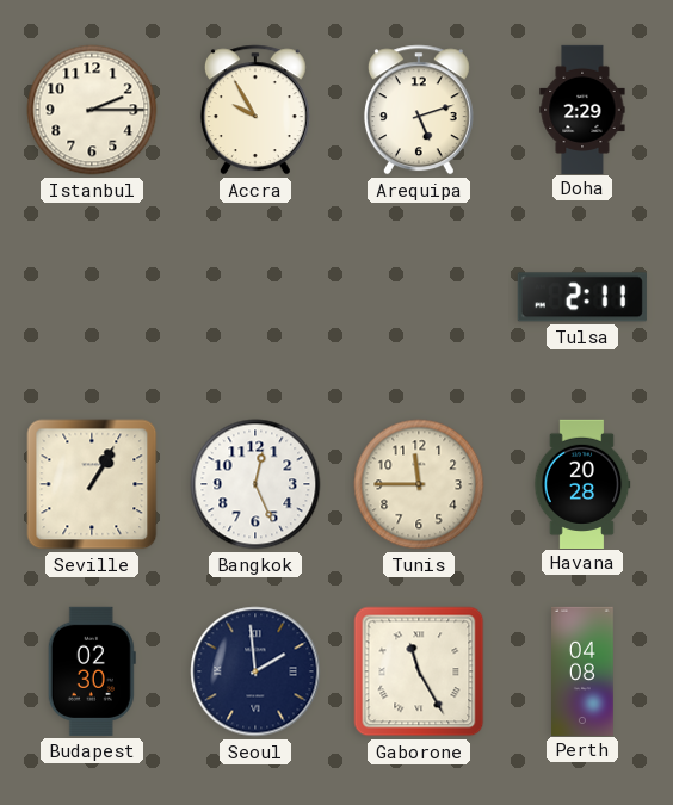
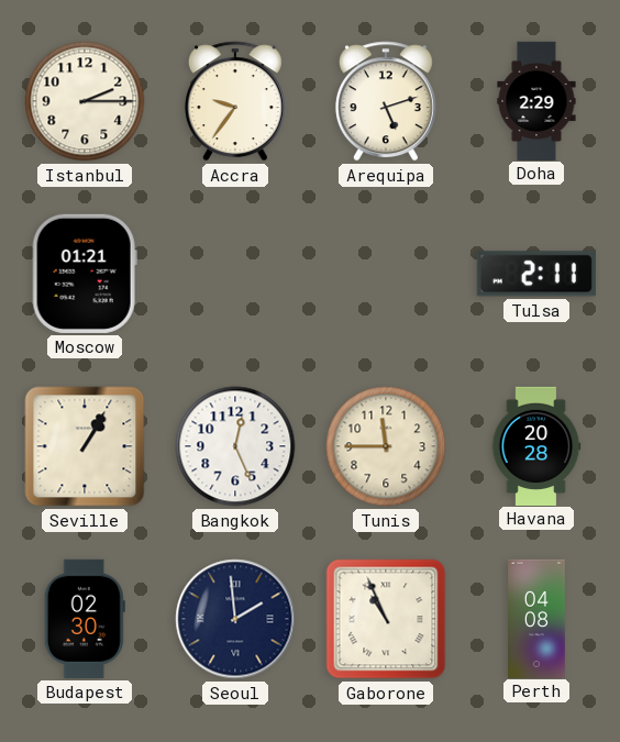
Accra: 9:55 -> 9:36
Moscow: none -> 01:21
Gaborone: 11:25 -> 10:56
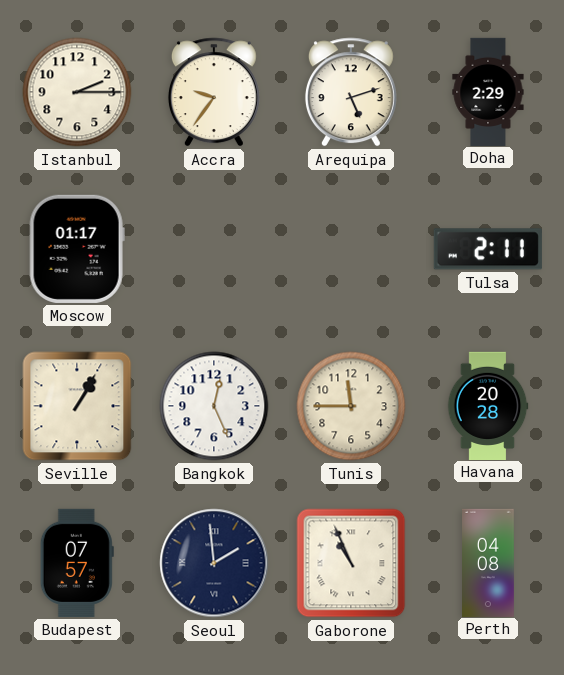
Moscow: 01:21 -> 01:17
Budapest: 02:30 -> 07:57
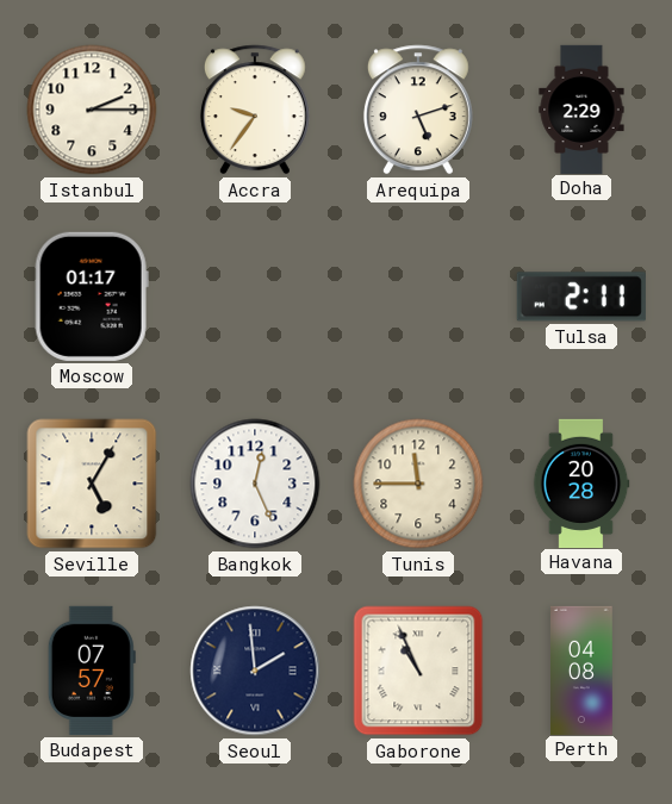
Seville: 1:05 -> 5:05
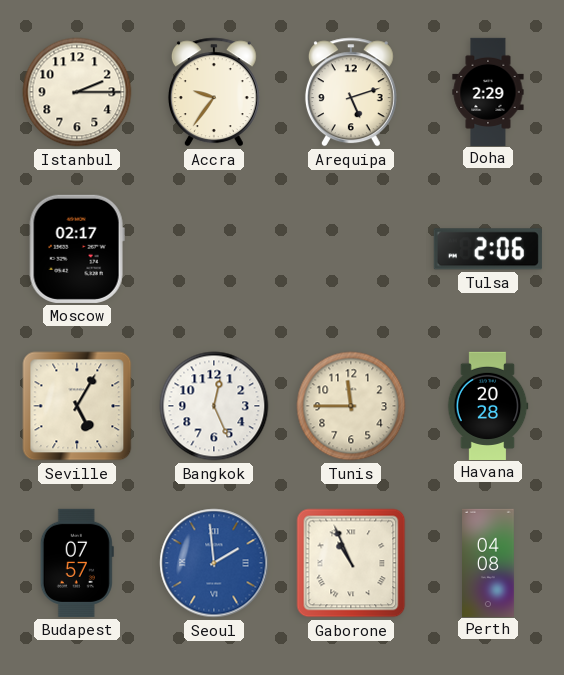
Moscow: 01:17 -> 02:17
Tulsa: 2:11 -> 2:06
Seoul dial: navy -> blue
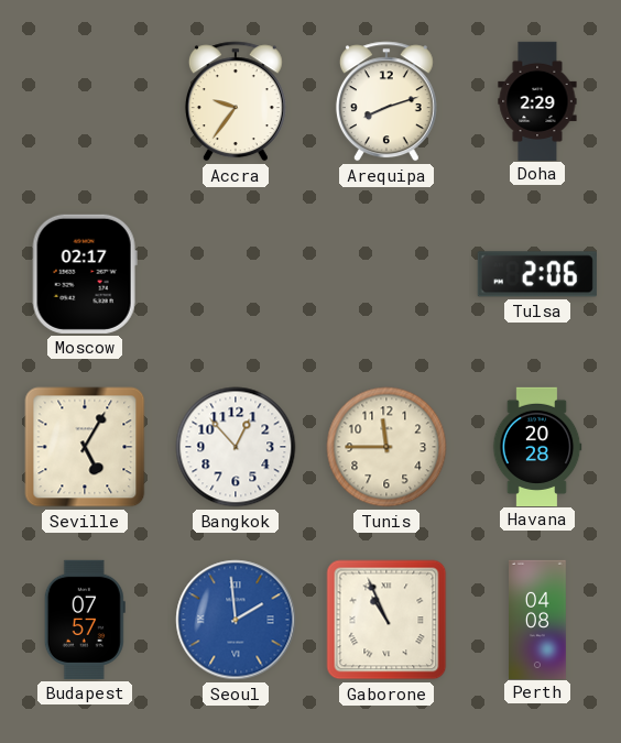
Istanbul: 2:15 -> none
Arequipa: 5:12 -> 8:12
Bangkok: 12:26 -> 12:53
